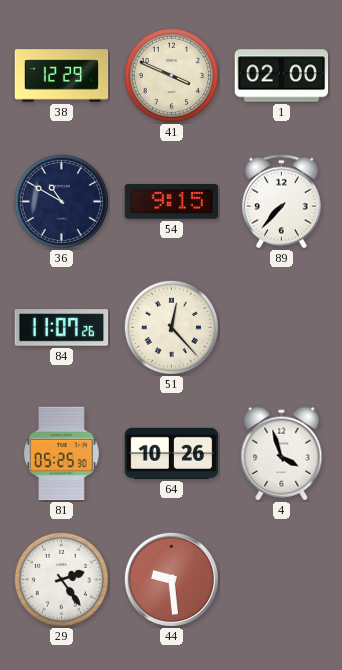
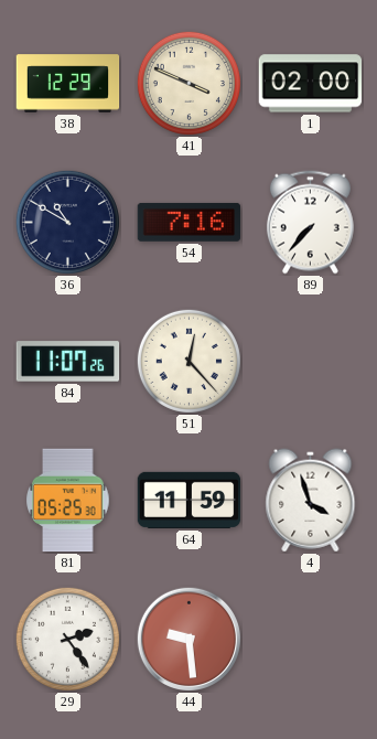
54: 9:15 -> 7:16
64: 10:26 -> 11:59
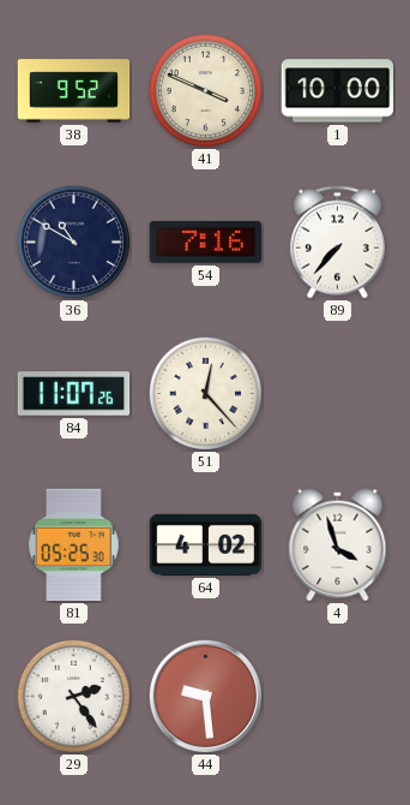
38: 12:29 -> 9:52
1: 02:00 -> 10:00
64: 11:59 -> 4:02
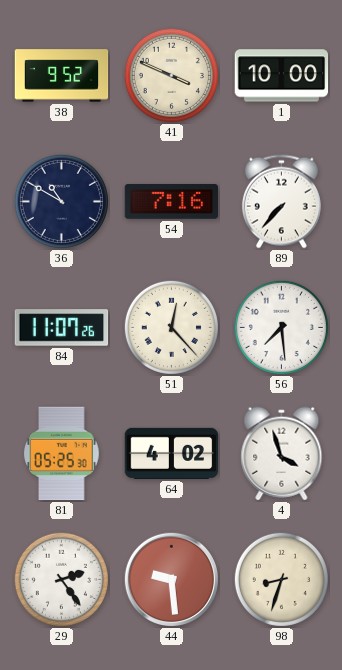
56: none -> 7:29
98: none -> 8:33
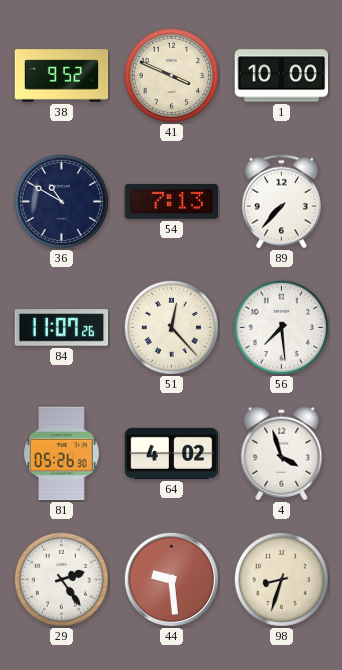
54: 7:16 -> 7:13
81: 05:25 -> 05:26
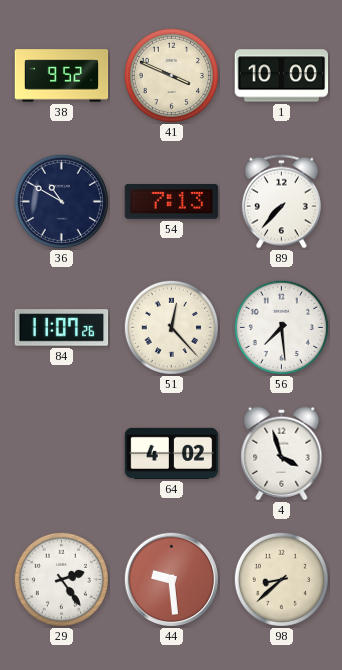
81: 05:26 -> none
98: 8:33 -> 8:38
